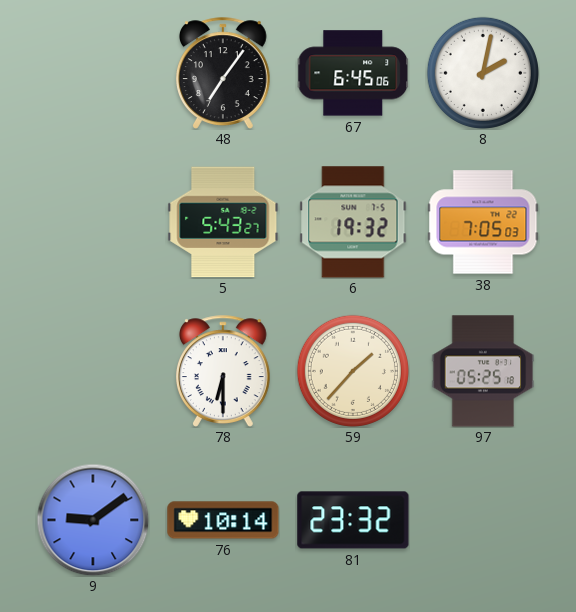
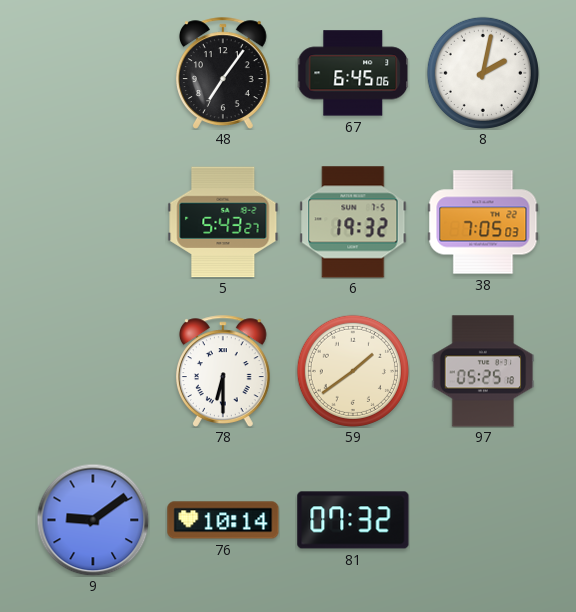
59: 1:37 -> 1:39
81: 23:32 -> 07:32
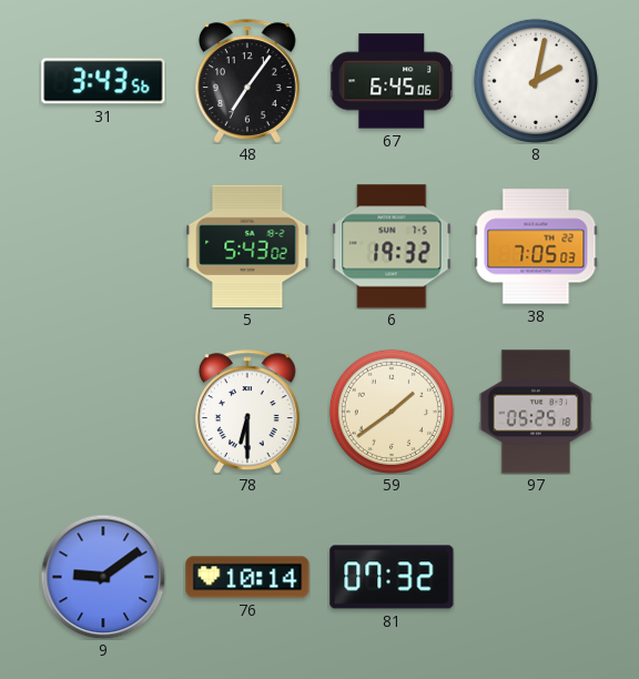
31: none -> 3:43
5: 5:43:27 -> 5:43:02
